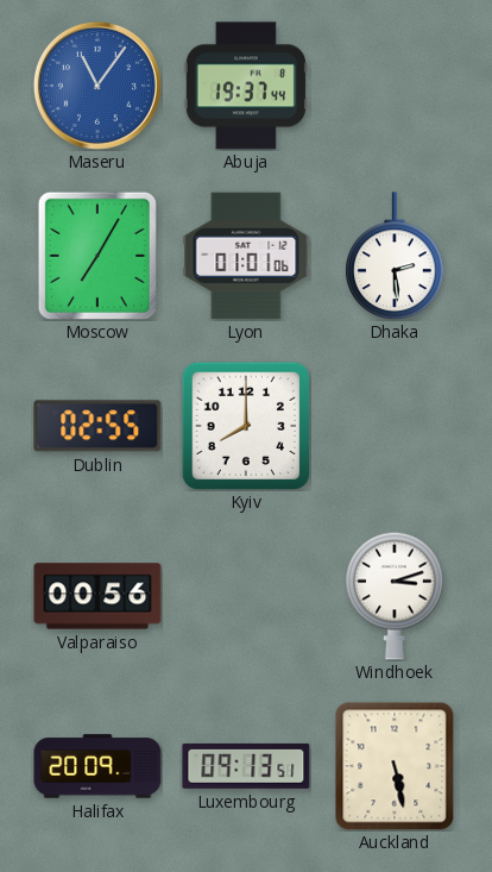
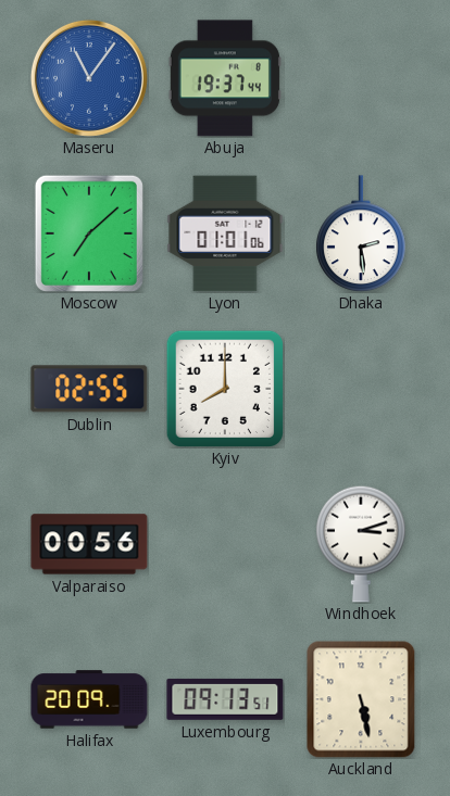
Moscow: 7:05 -> 7:08
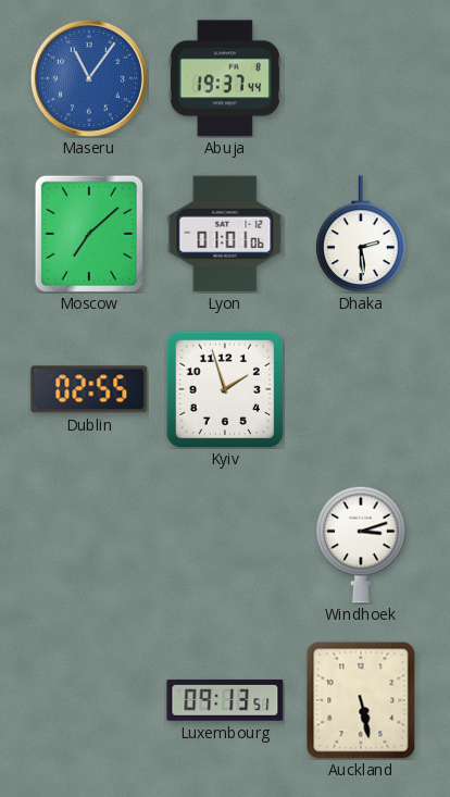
Kyiv: 8:00 -> 1:57
Valparaiso: 00:56 -> none
Halifax: 20:09 -> none
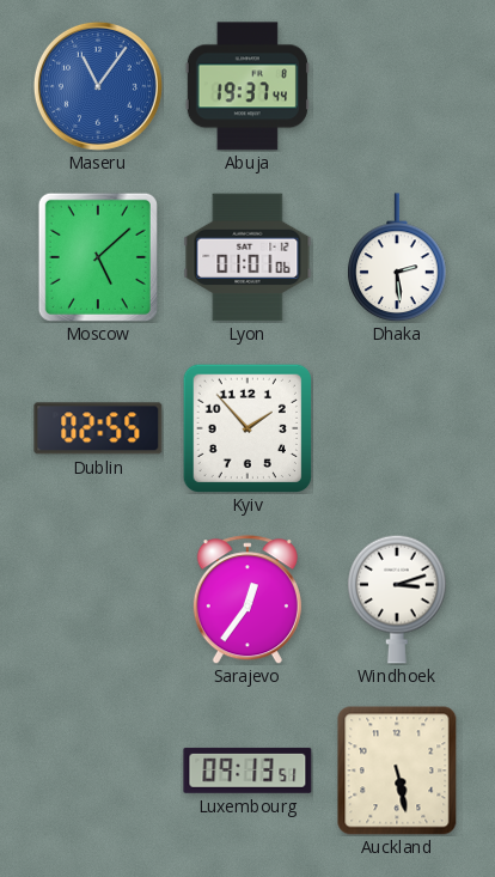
Moscow: 7:08 -> 5:08
Kyiv: 1:57 -> 1:53
Sarajevo: none -> 12:36
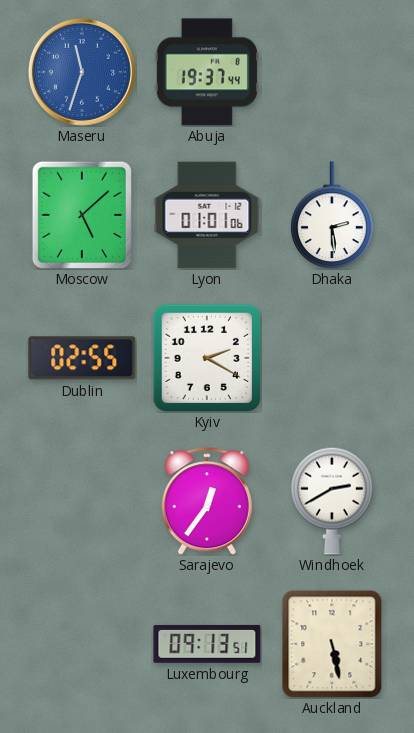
Maseru: 11:06 -> 11:33
Kyiv: 1:53 -> 2:20
Windhoek: 3:12 -> 2:40
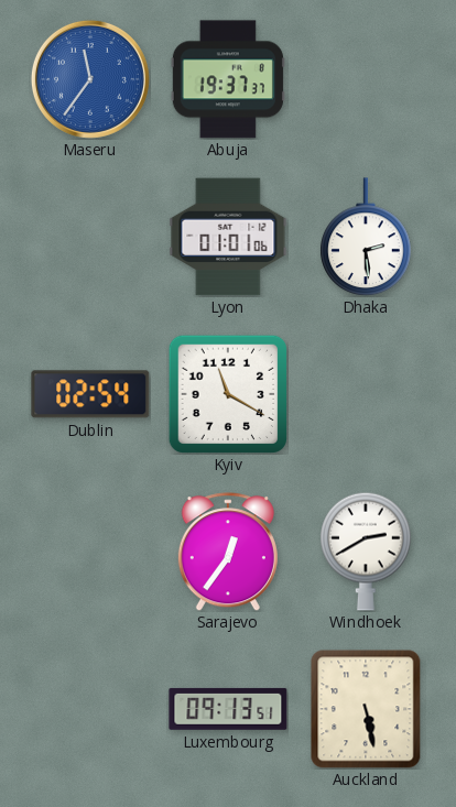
Maseru: 11:33 -> 11:36
Abuja: 19:37:44 -> 19:37:37
Moscow: 5:08 -> none
Dublin: 02:55 -> 02:54
Kyiv: 2:20 -> 11:20
